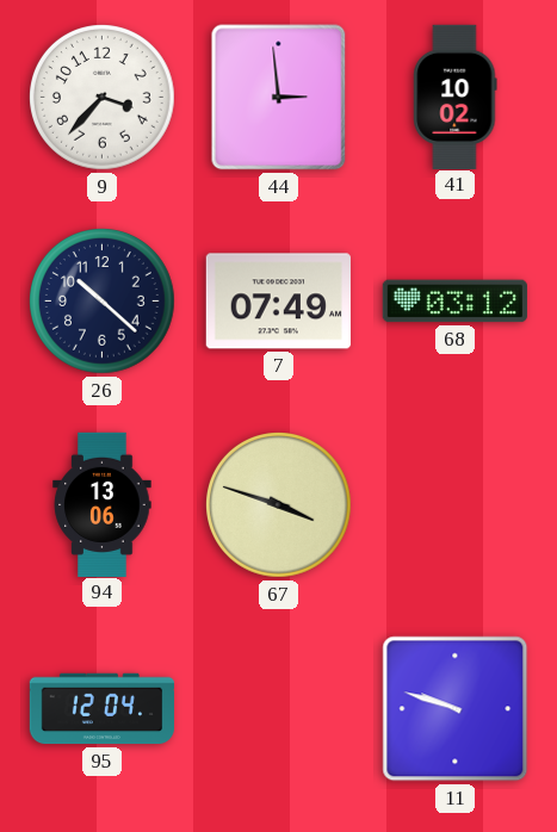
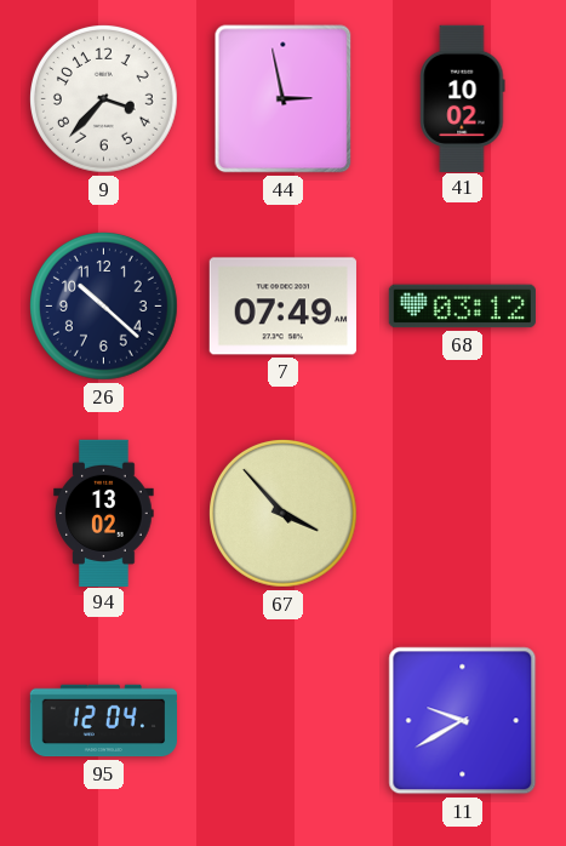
44: 2:59 -> 2:58
94: 13:06 -> 13:02
67: 3:48 -> 3:53
11: 9:48 -> 9:40
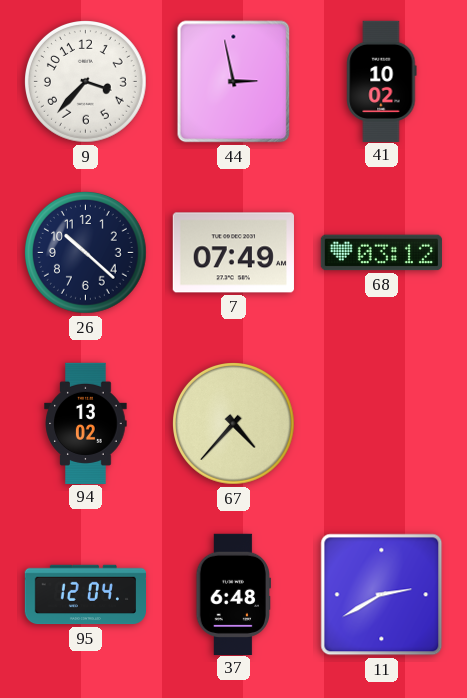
67: 3:53 -> 4:37
37: none -> 6:48
11: 9:40 -> 2:40
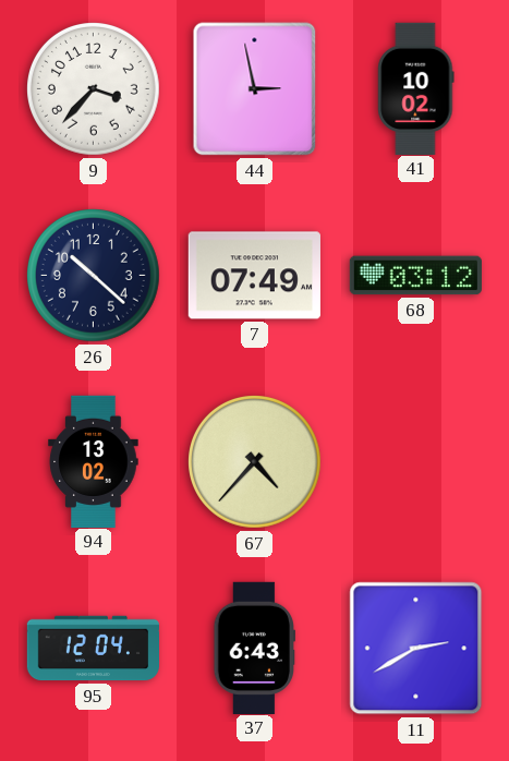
37: 6:48 -> 6:43
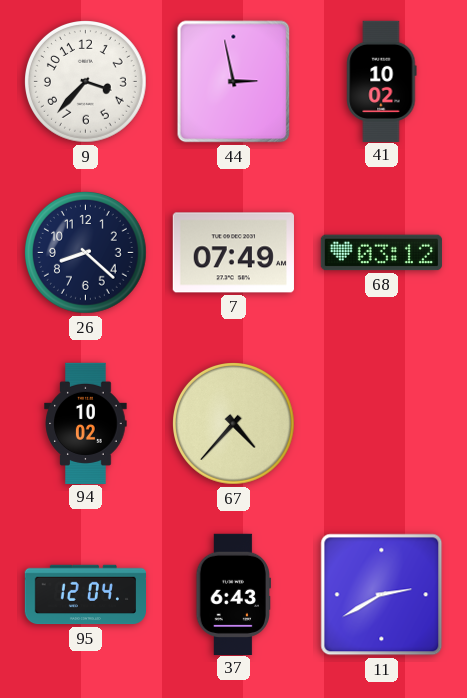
26: 10:22 -> 8:22
94: 13:02 -> 10:02
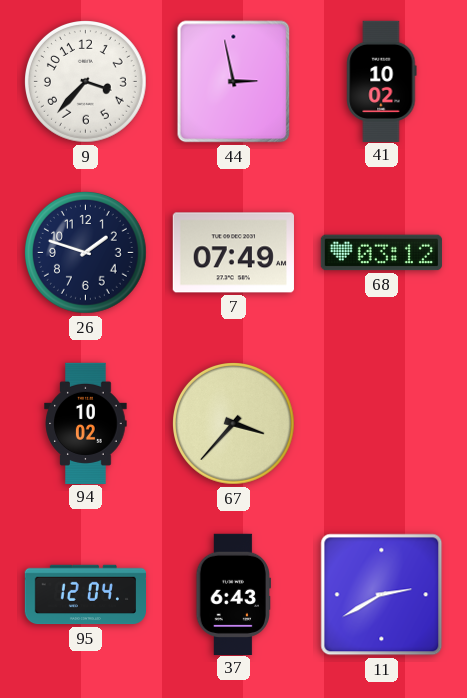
26: 8:22 -> 1:48
67: 4:37 -> 3:37
